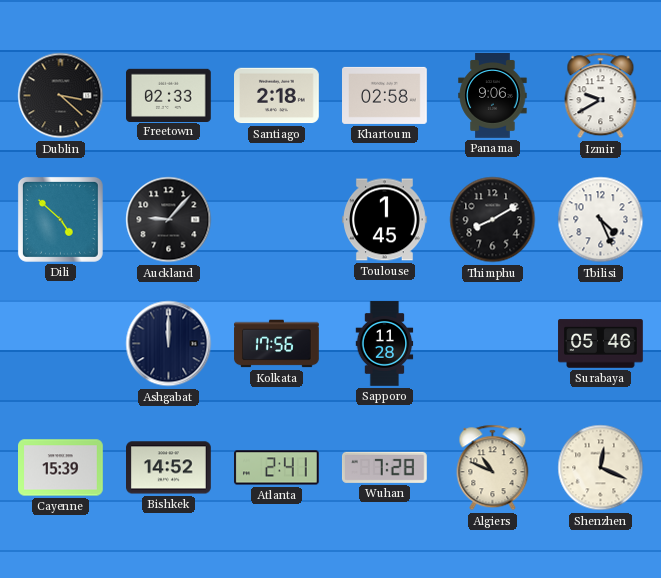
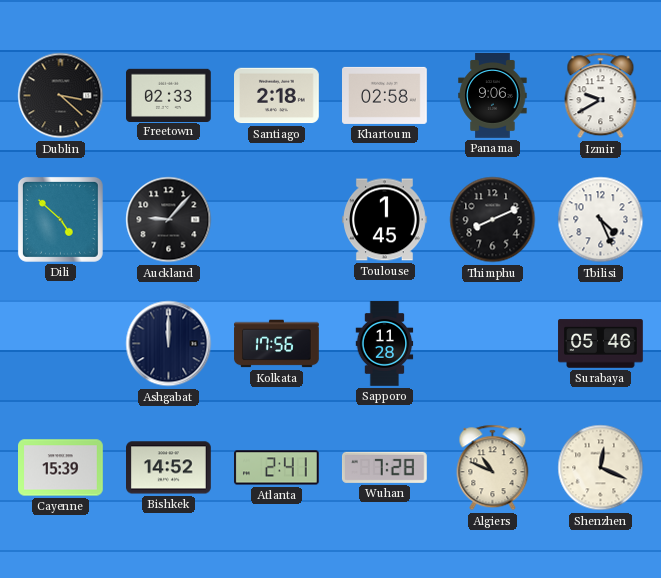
Thimphu: 8:10 -> 8:11
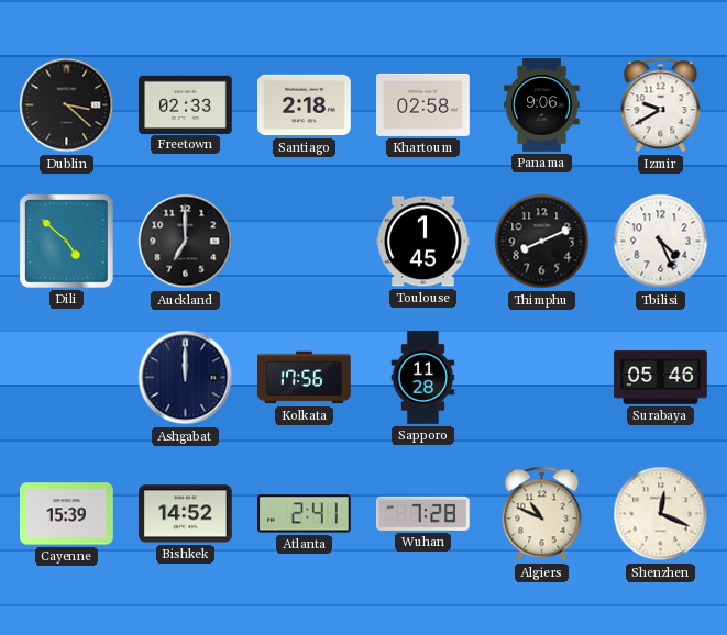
Auckland: 9:07 -> 7:00
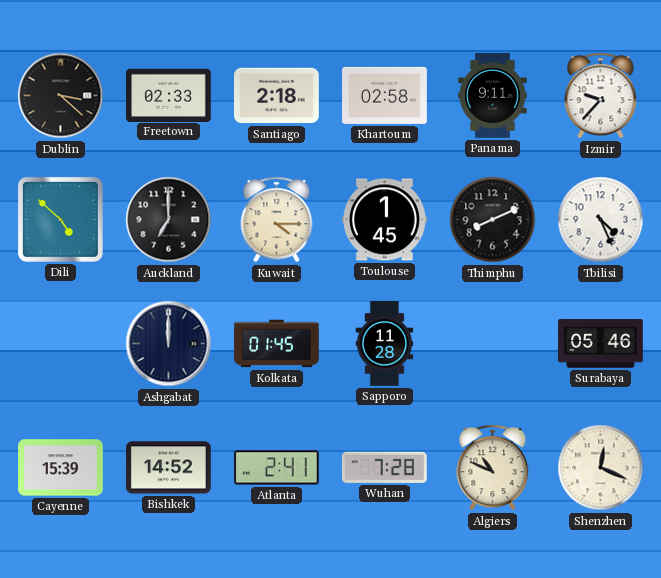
Panama: 9:06 -> 9:11
Izmir: 9:40 -> 9:37
Kuwait: none -> 4:15
Kolkata: 17:56 -> 01:45
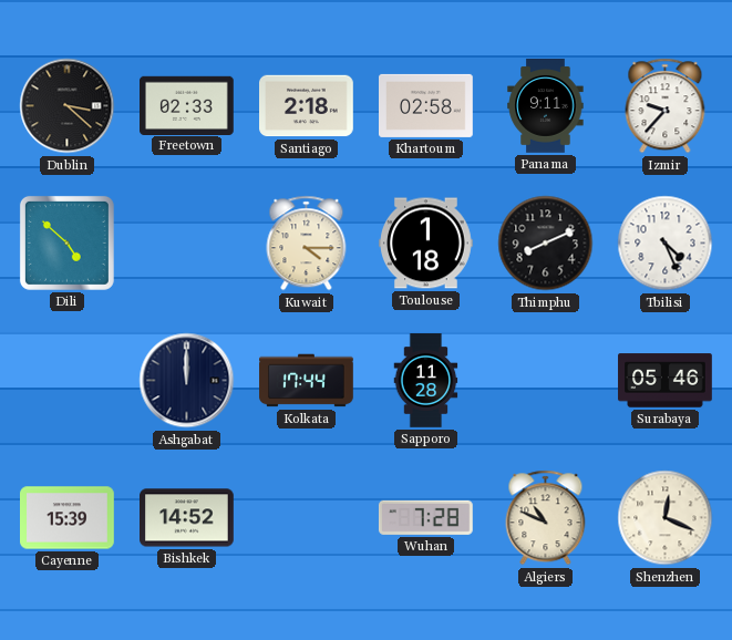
Auckland: 7:00 -> none
Toulouse: 1:45 -> 1:18
Kolkata: 01:45 -> 17:44
Atlanta: 2:41 -> none
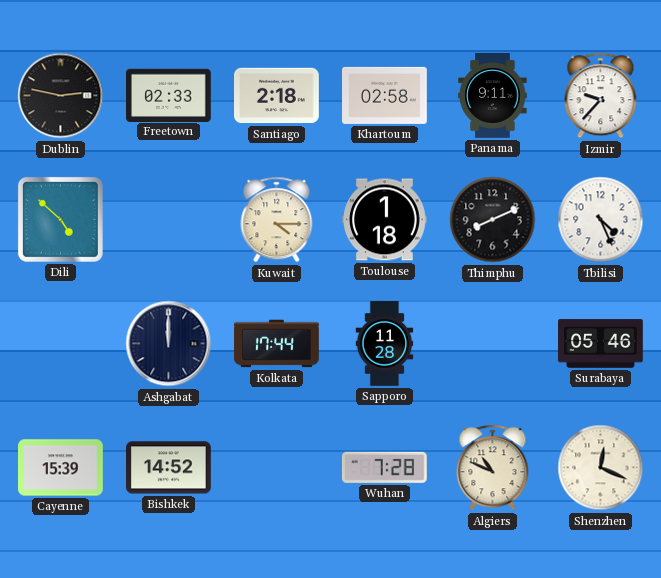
Dublin: 3:22 -> 2:47
